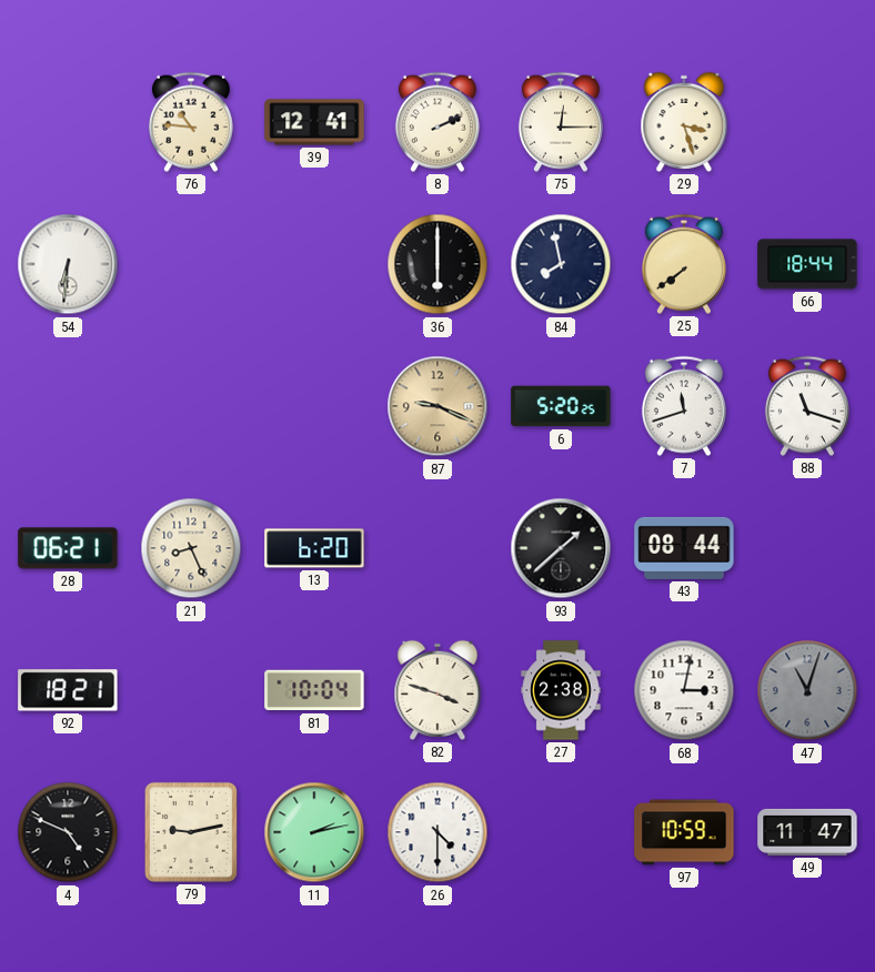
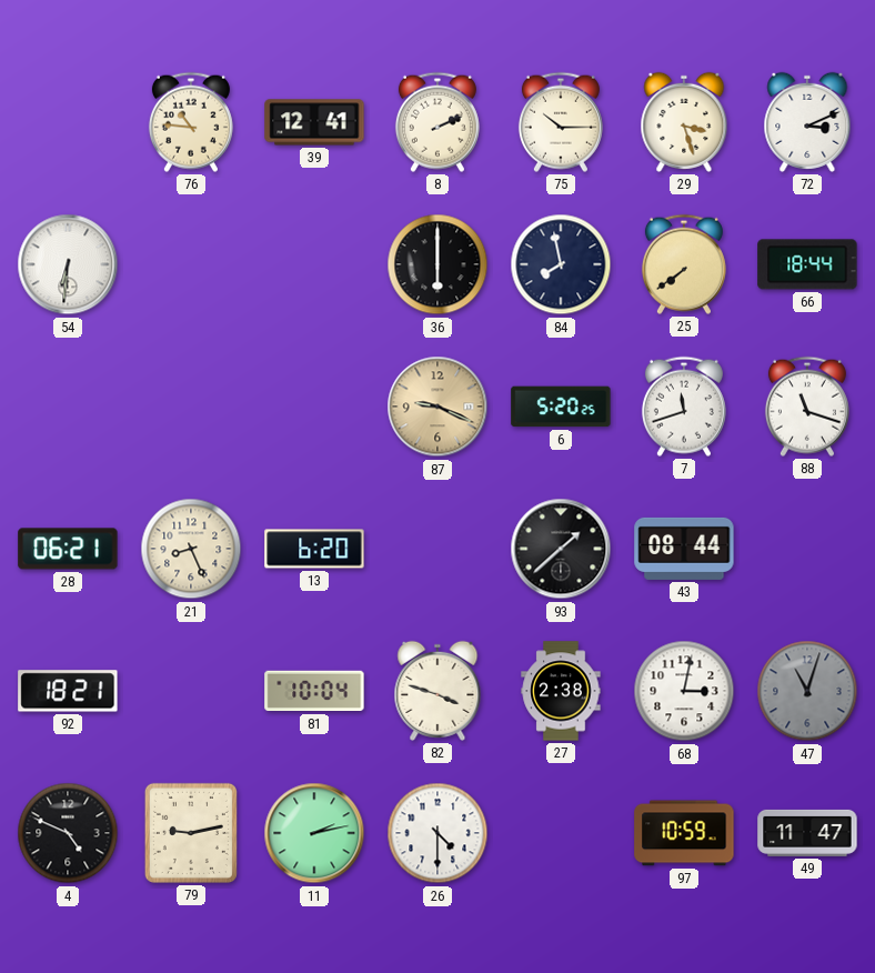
75: 12:15 -> 10:15
72: none -> 3:11
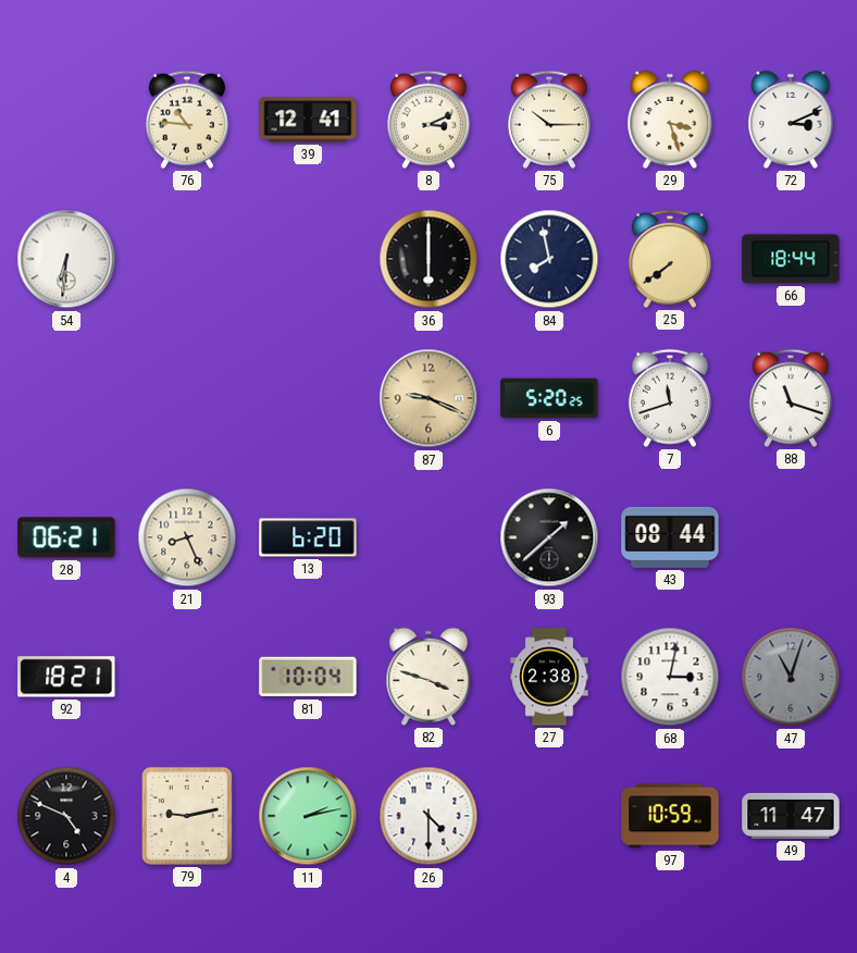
8: 2:11 -> 3:11
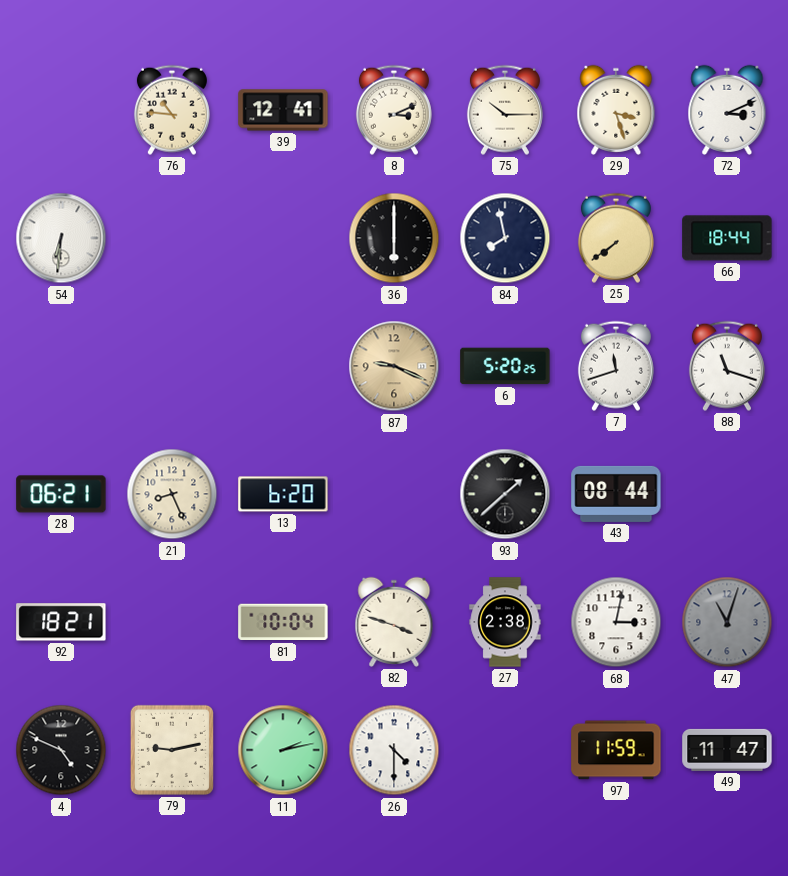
97: 10:59 -> 11:59
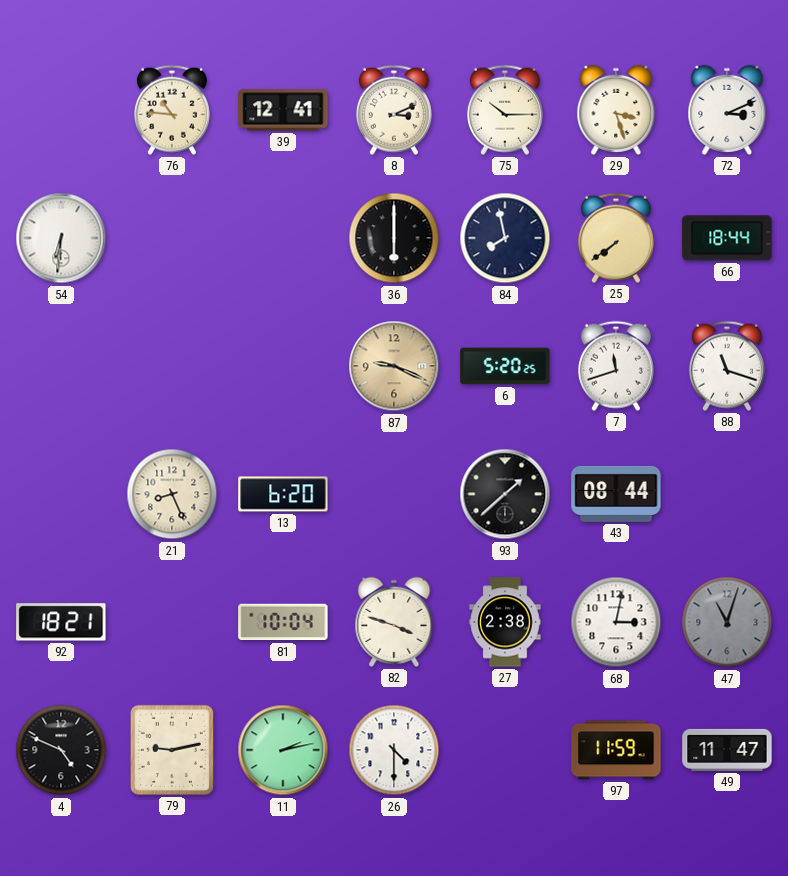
28: 06:21 -> none
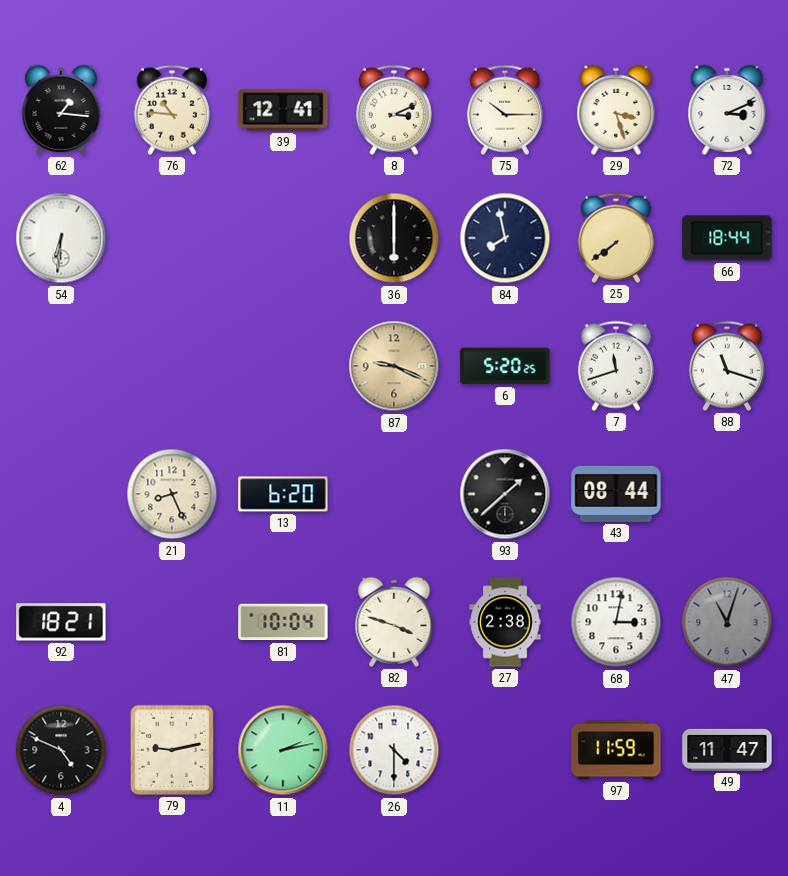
62: none -> 1:16
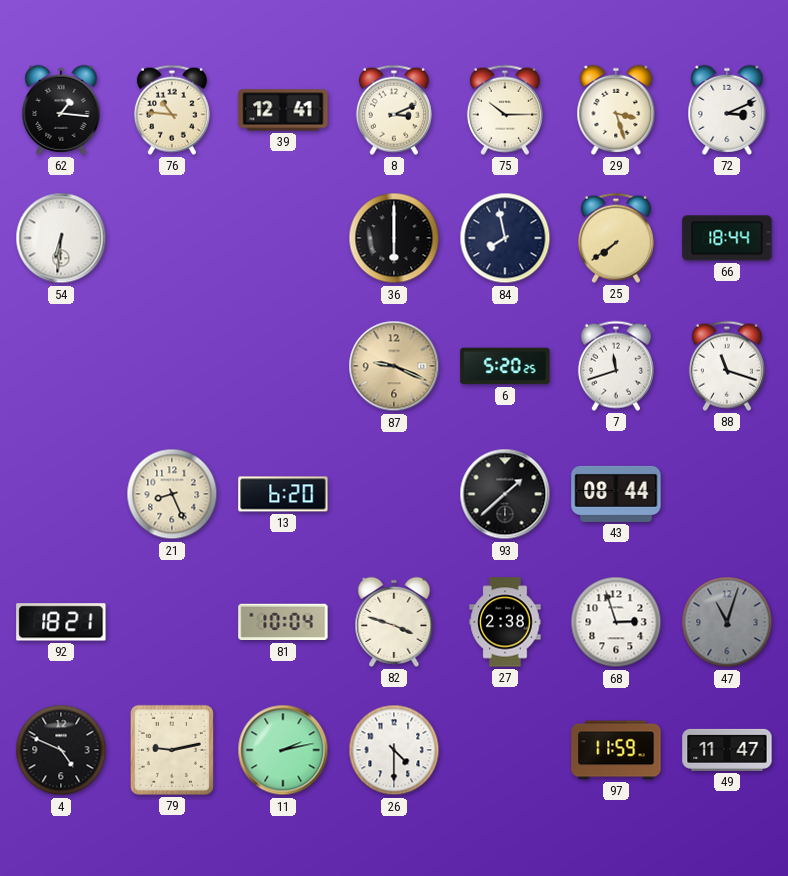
68: 3:02 -> 2:57
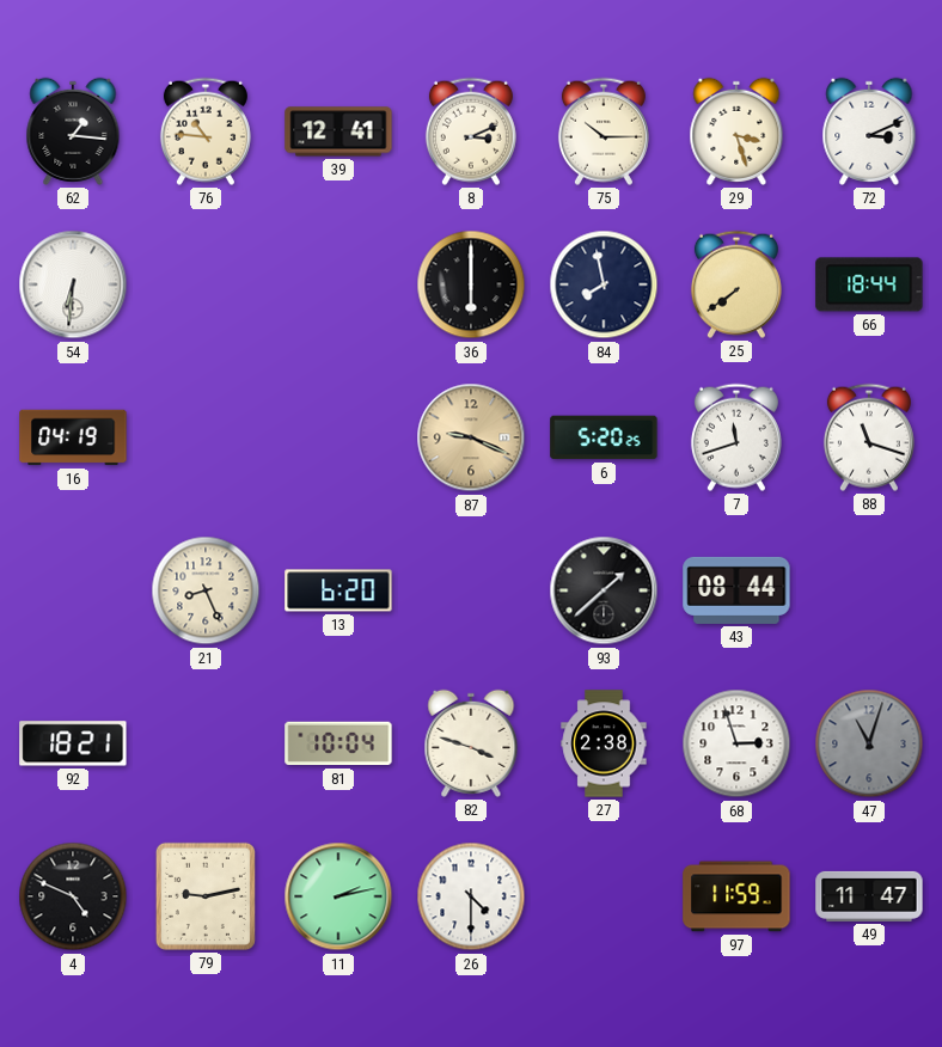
16: none -> 04:19
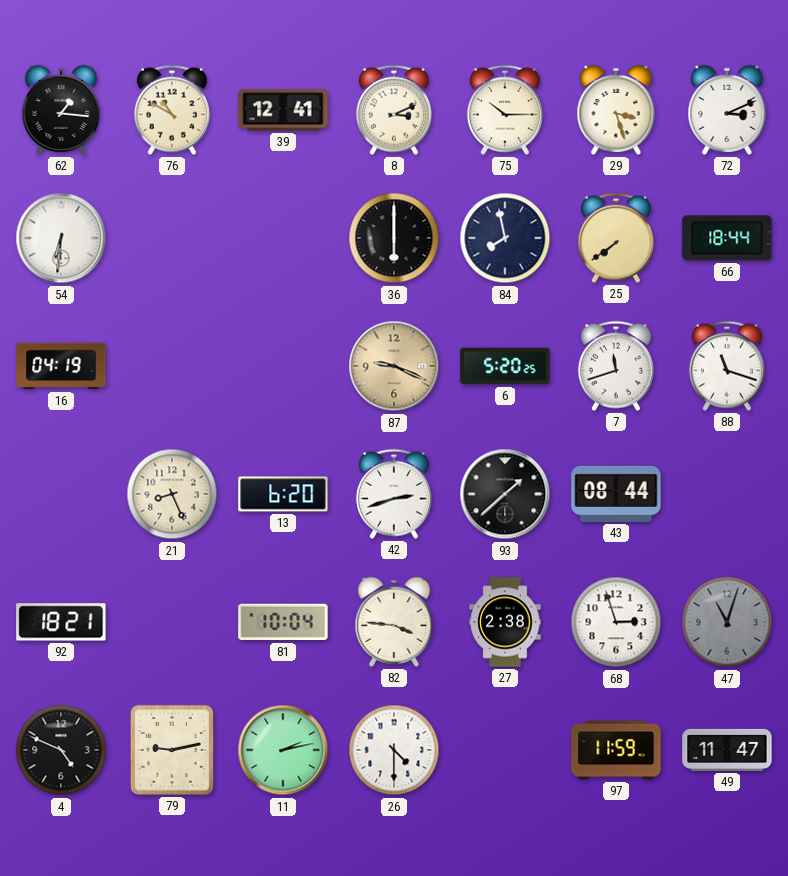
76: 10:46 -> 10:50
42: none -> 2:42
82: 3:48 -> 3:46
